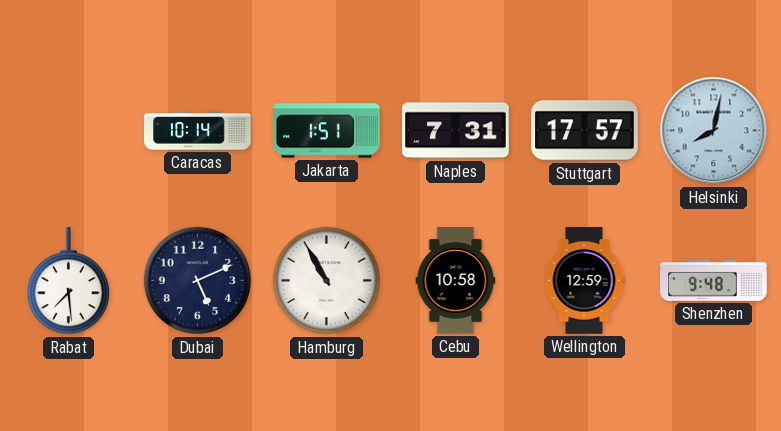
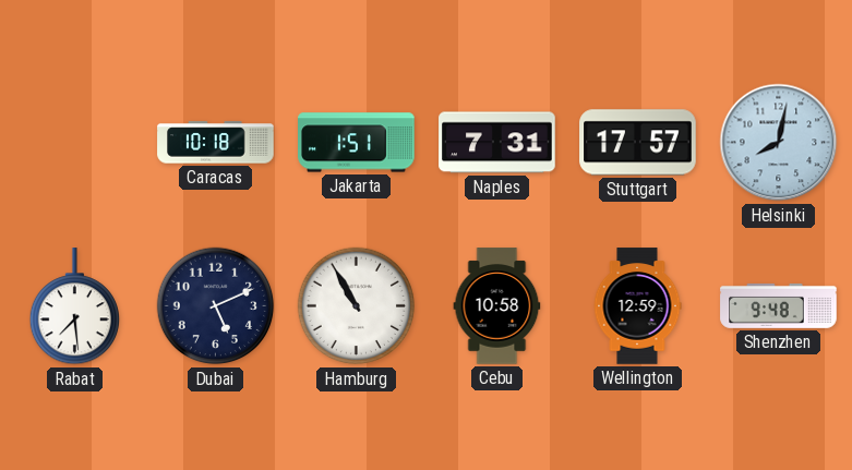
Caracas: 10:14 -> 10:18
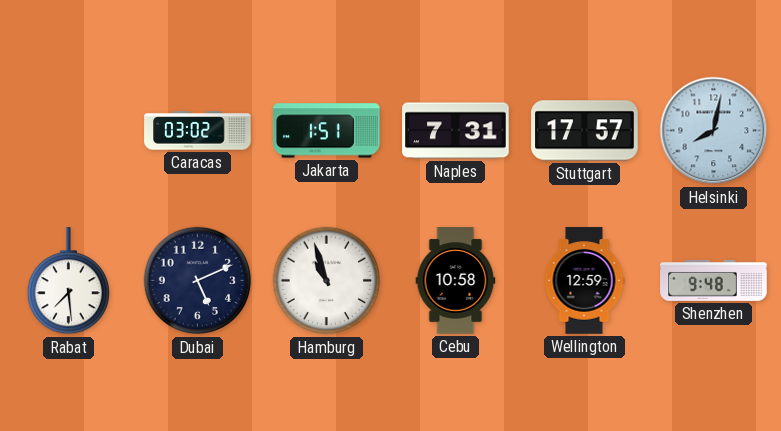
Caracas: 10:18 -> 03:02
Hamburg: 10:55 -> 10:57
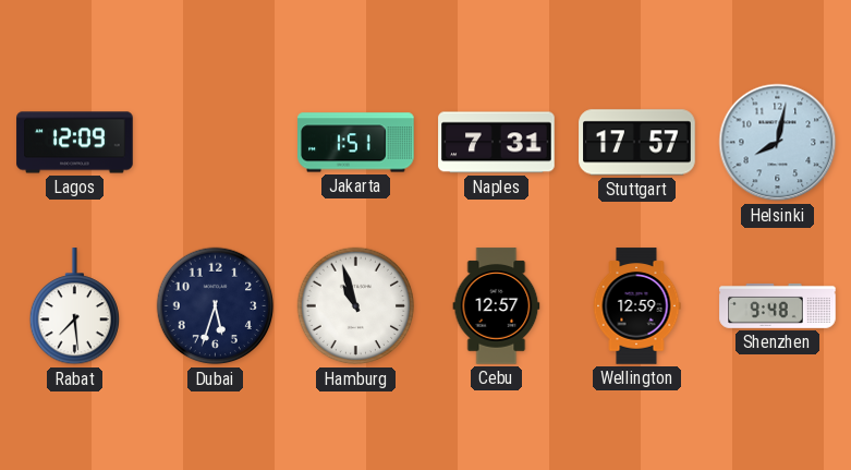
Lagos: none -> 12:09
Caracas: 03:02 -> none
Dubai: 5:11 -> 5:33
Cebu: 10:58 -> 12:57
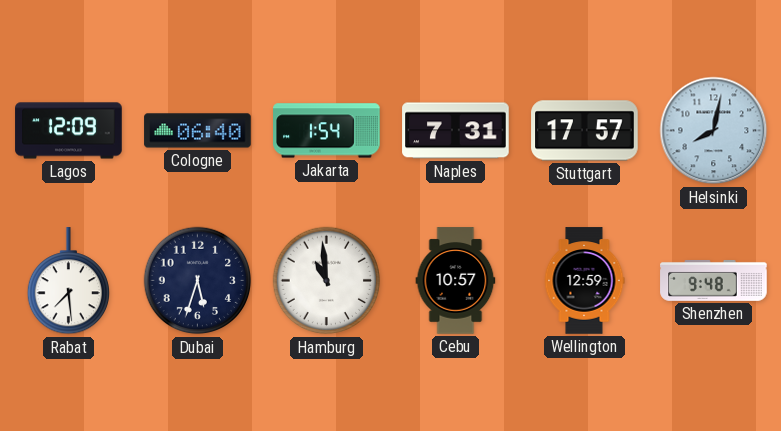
Cologne: none -> 06:40
Jakarta: 1:51 -> 1:54
Hamburg: 10:57 -> 10:59
Cebu: 12:57 -> 10:57
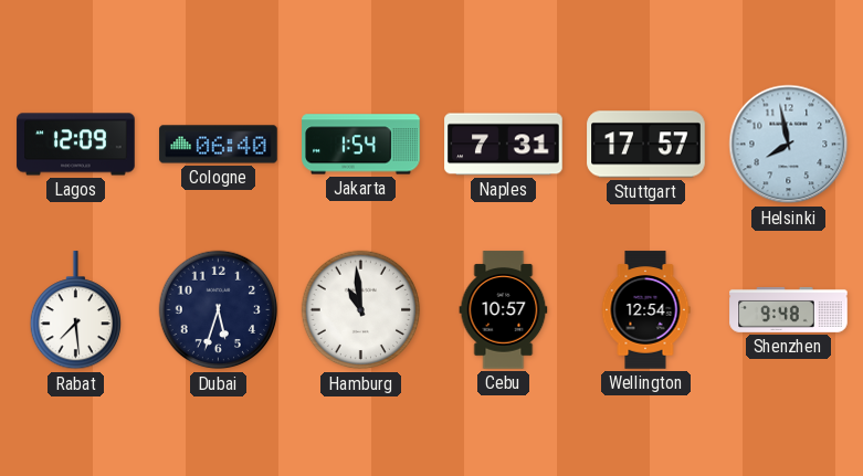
Helsinki: 8:02 -> 7:58
Wellington: 12:59 -> 12:54
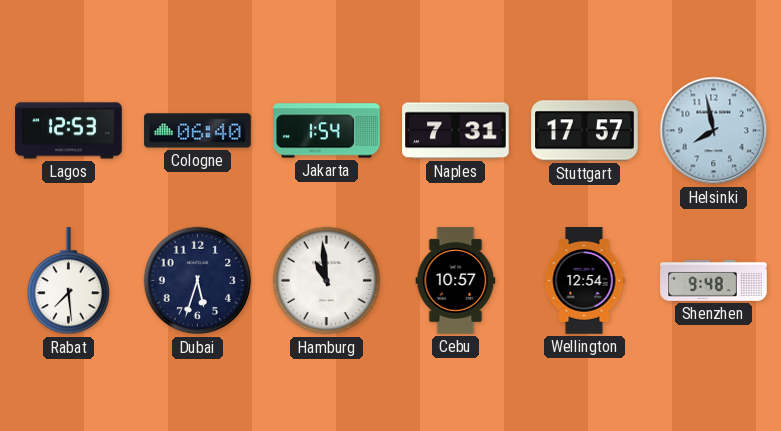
Lagos: 12:09 -> 12:53
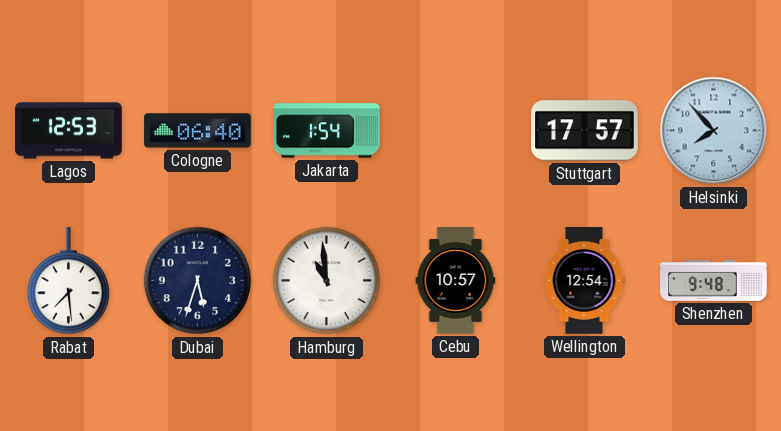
Naples: 7:31 -> none
Helsinki: 7:58 -> 7:53
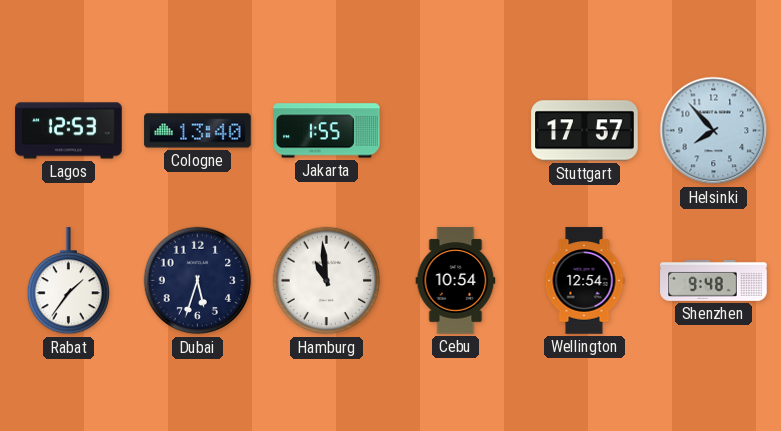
Cologne: 06:40 -> 13:40
Jakarta: 1:54 -> 1:55
Rabat: 7:29 -> 1:36
Cebu: 10:57 -> 10:54
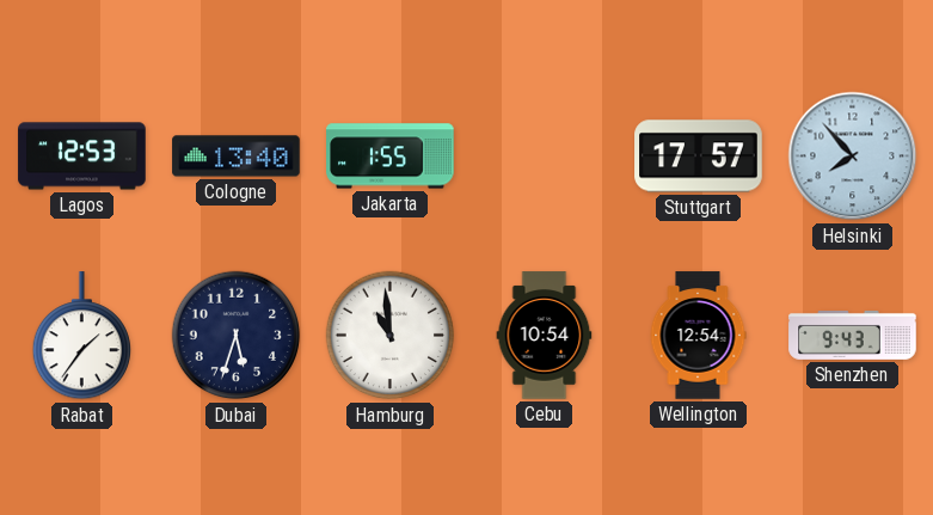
Shenzhen: 9:48 -> 9:43
